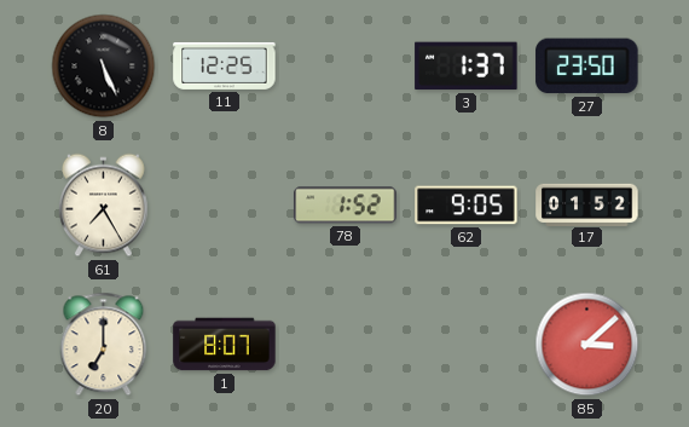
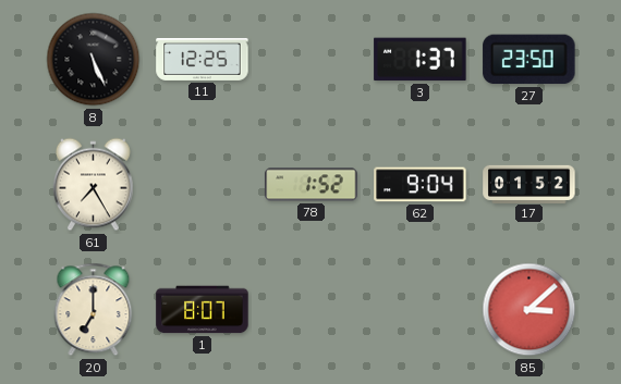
62: 9:05 -> 9:04
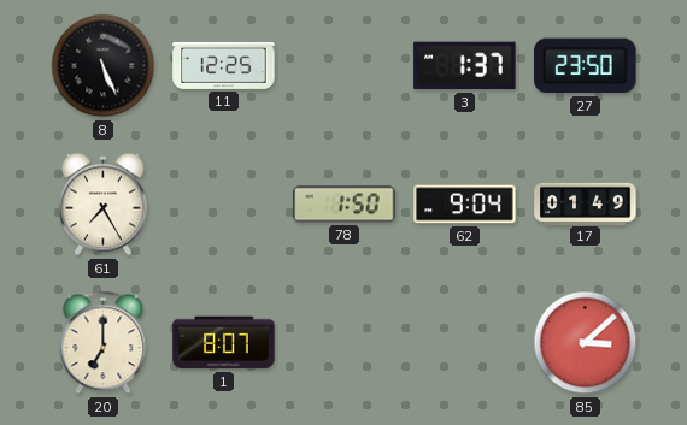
78: 1:52 -> 1:50
17: 01:52 -> 01:49
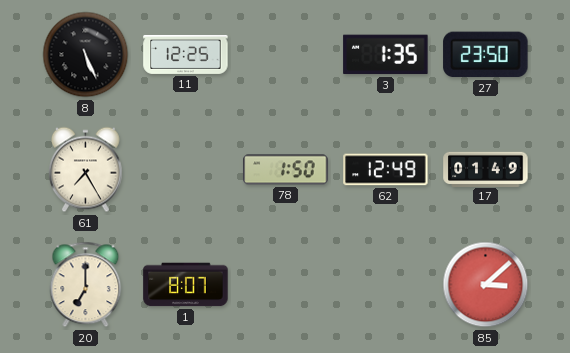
3: 1:37 -> 1:35
62: 9:04 -> 12:49
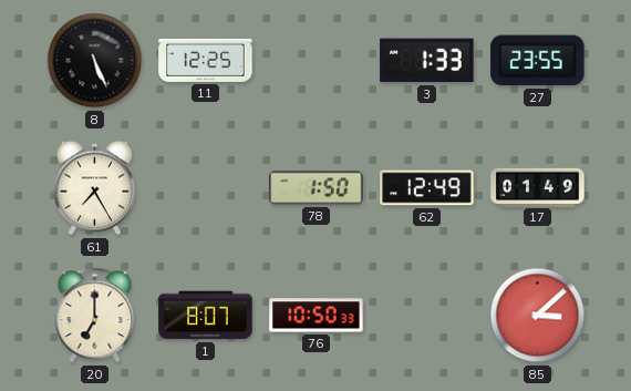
3: 1:35 -> 1:33
27: 23:50 -> 23:55
76: none -> 10:50
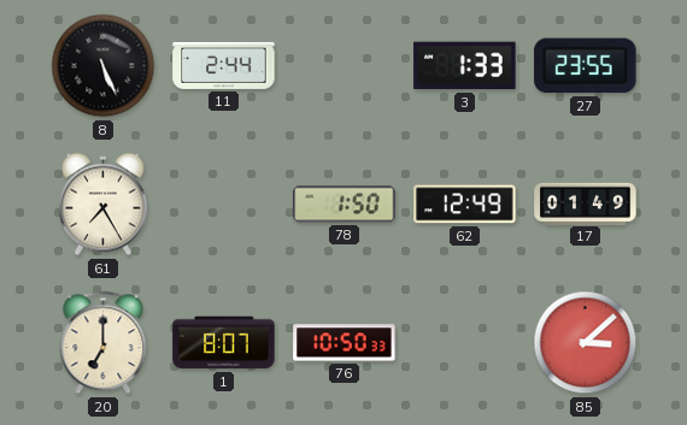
11: 12:25 -> 2:44
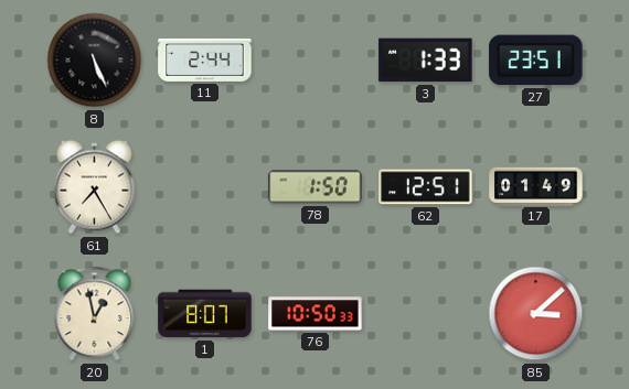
27: 23:55 -> 23:51
62: 12:49 -> 12:51
20: 7:00 -> 12:58
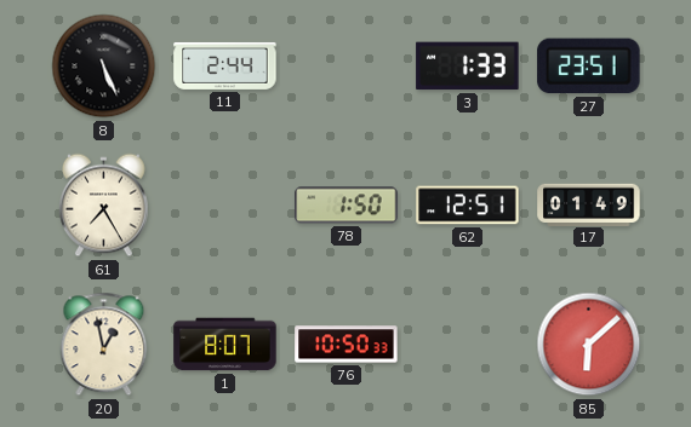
85: 3:08 -> 6:08
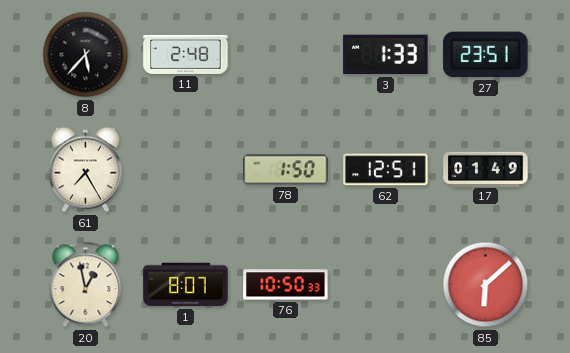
8: 5:26 -> 5:37
11: 2:44 -> 2:48
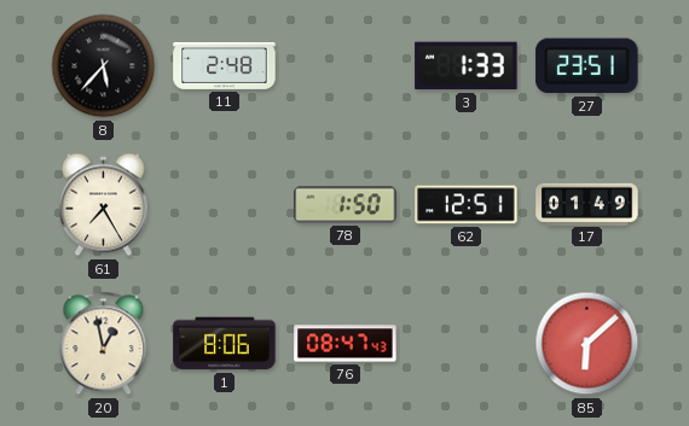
1: 8:07 -> 8:06
76: 10:50 -> 08:47
